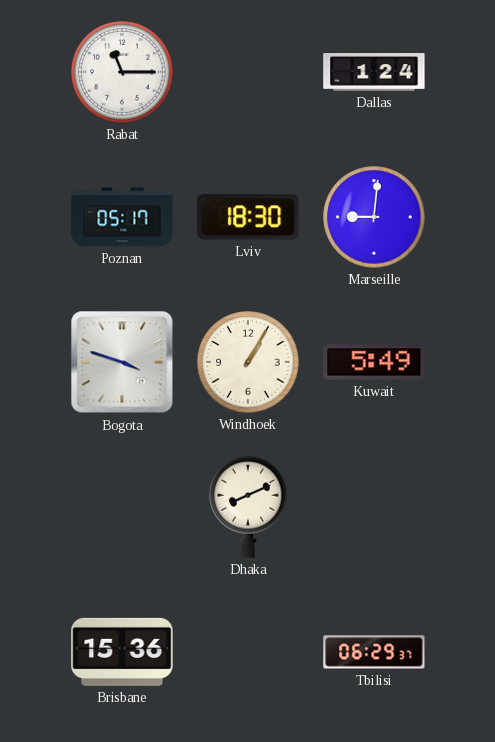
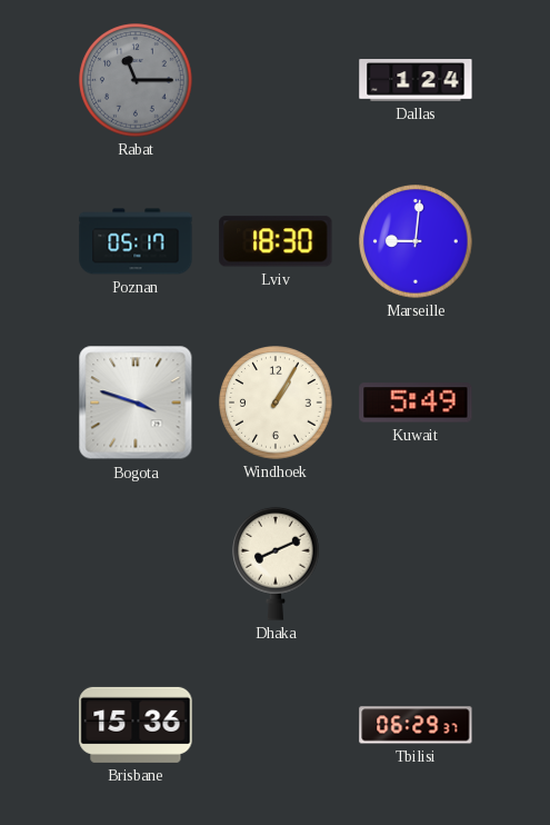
Rabat dial: white -> grey
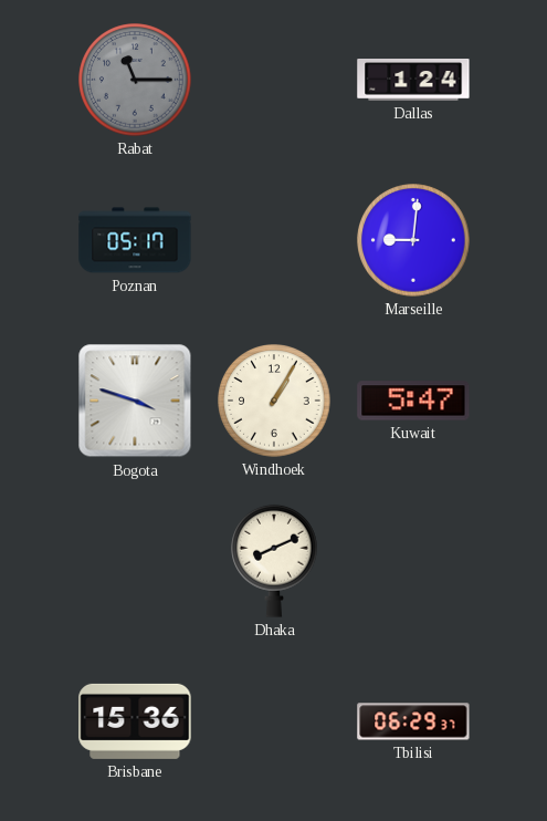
Lviv: 18:30 -> none
Kuwait: 5:49 -> 5:47
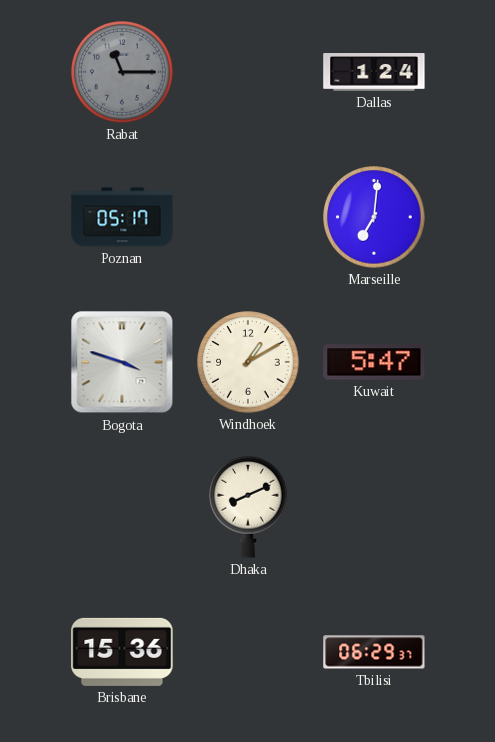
Marseille: 9:01 -> 7:01
Windhoek: 1:05 -> 1:10
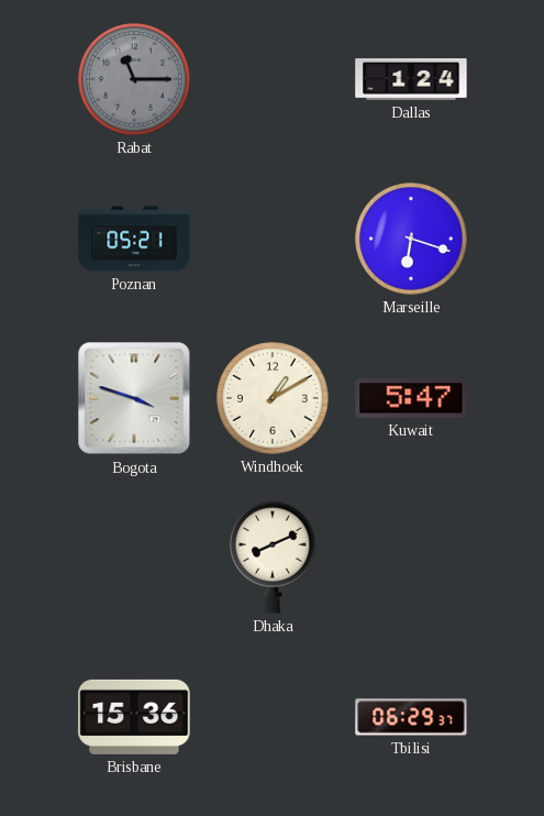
Poznan: 05:17 -> 05:21
Marseille: 7:01 -> 6:18
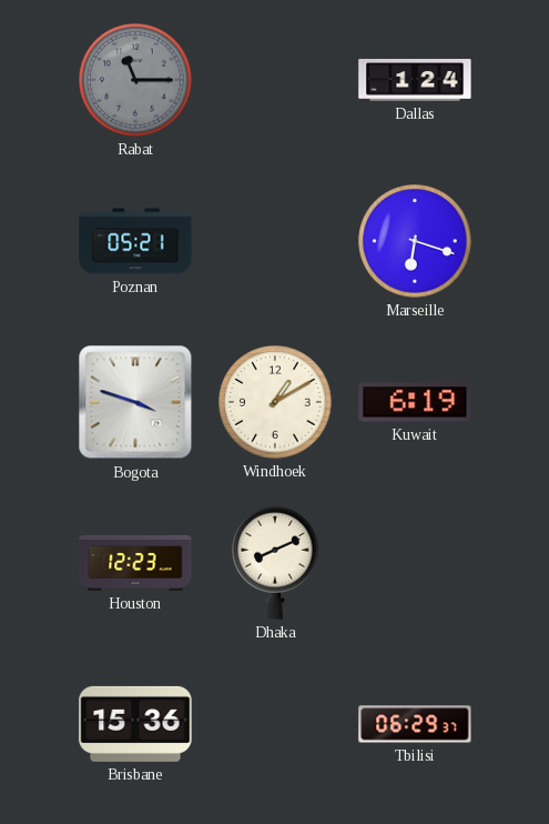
Kuwait: 5:47 -> 6:19
Houston: none -> 12:23
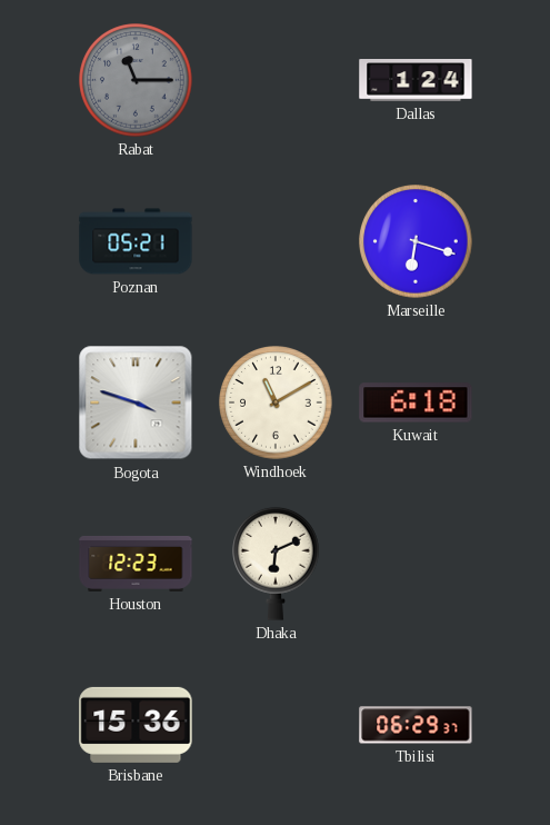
Windhoek: 1:10 -> 11:10
Kuwait: 6:19 -> 6:18
Dhaka: 8:11 -> 6:11
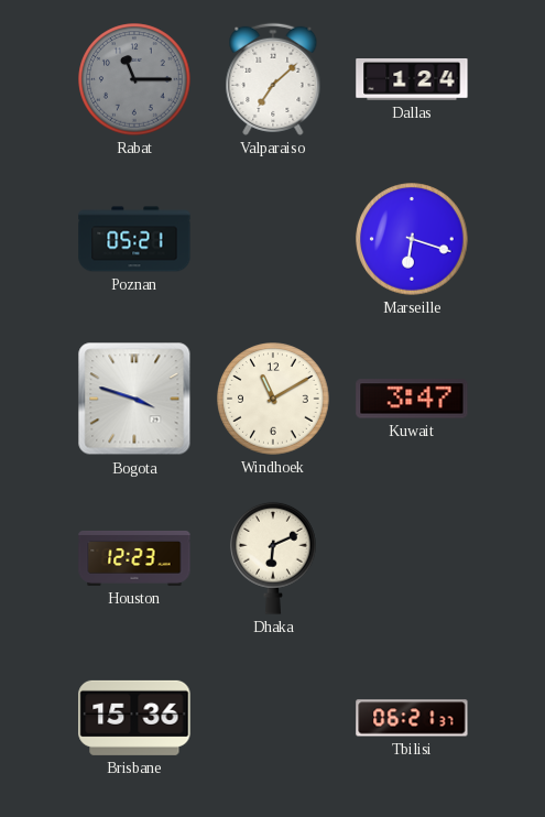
Valparaiso: none -> 7:08
Kuwait: 6:18 -> 3:47
Tbilisi: 06:29 -> 06:21
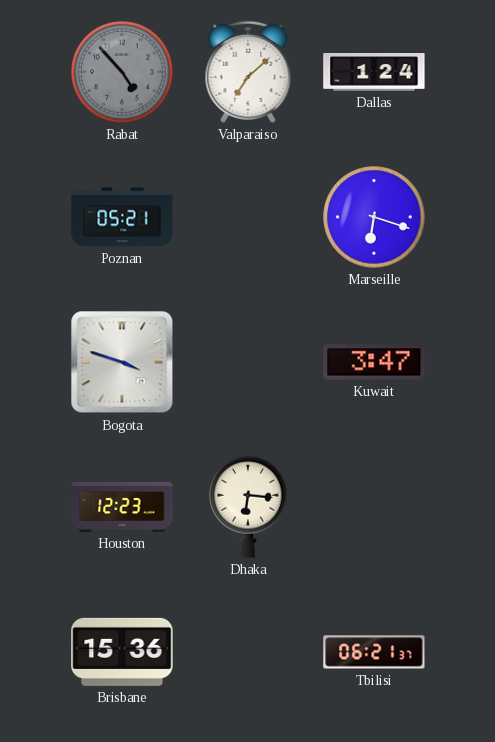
Rabat: 11:15 -> 4:53
Windhoek: 11:10 -> none
Dhaka: 6:11 -> 6:16
